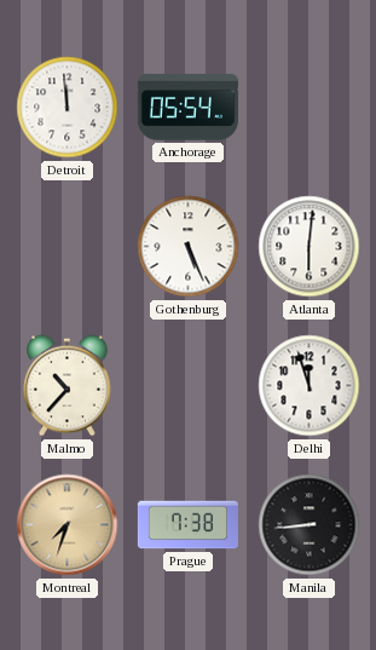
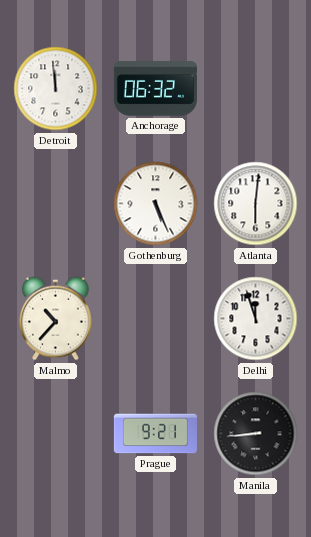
Anchorage: 05:54 -> 06:32
Montreal: 7:33 -> none
Prague: 7:38 -> 9:21
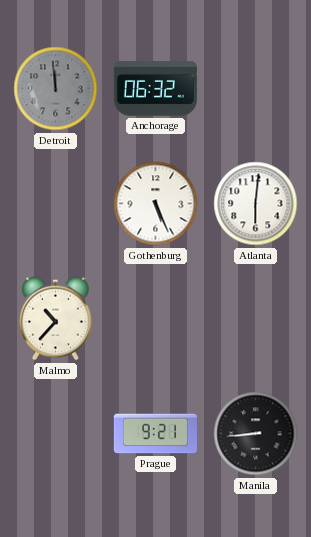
Detroit dial: white -> grey
Delhi: 11:57 -> none
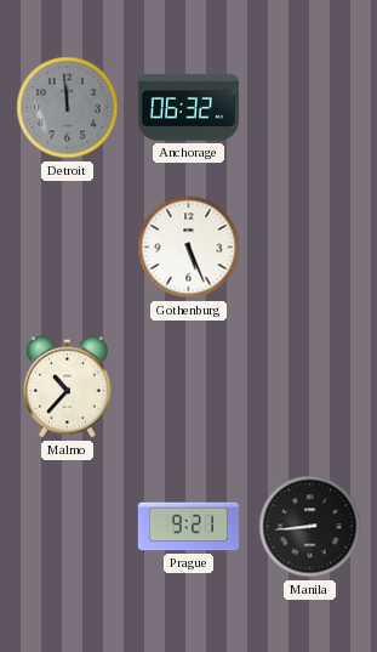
Atlanta: 6:01 -> none
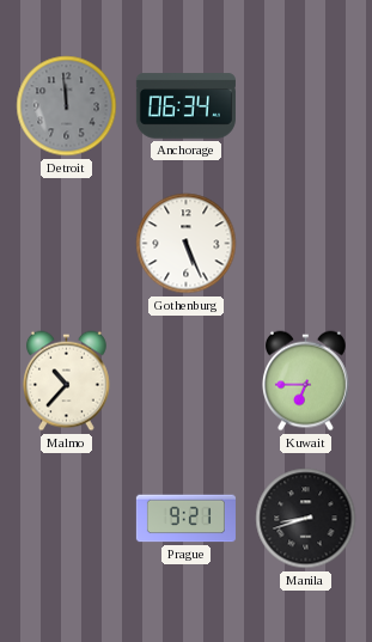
Anchorage: 06:32 -> 06:34
Kuwait: none -> 6:45
Manila: 8:44 -> 8:42
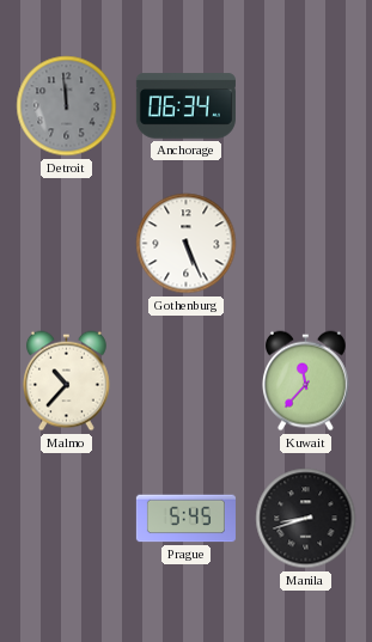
Kuwait: 6:45 -> 11:37
Prague: 9:21 -> 5:45
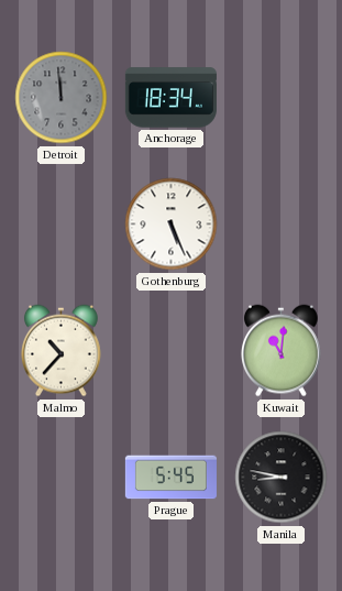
Anchorage: 06:34 -> 18:34
Kuwait: 11:37 -> 11:01
Manila: 8:42 -> 8:47
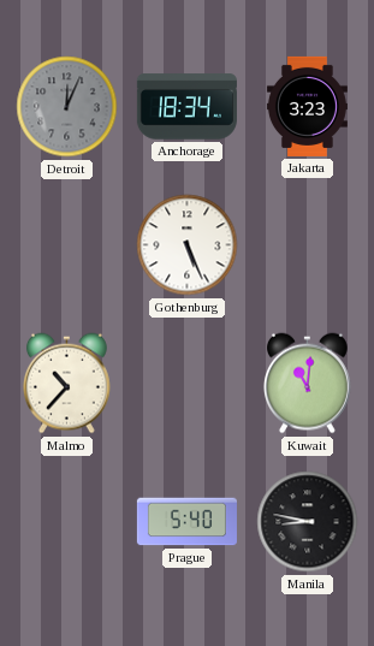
Detroit: 11:59 -> 12:04
Jakarta: none -> 3:23
Prague: 5:45 -> 5:40
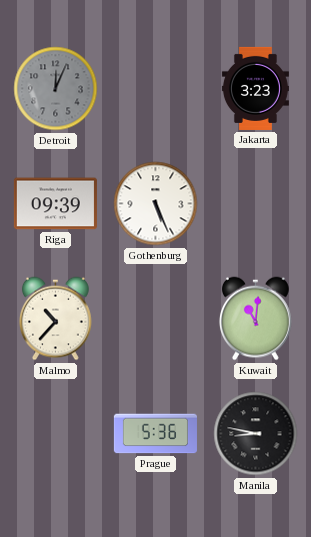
Anchorage: 18:34 -> none
Riga: none -> 09:39
Prague: 5:40 -> 5:36
